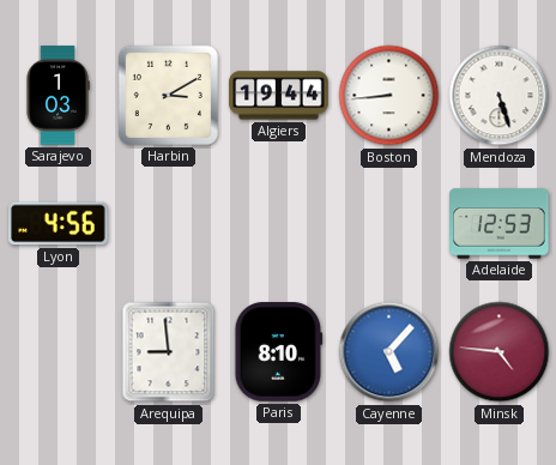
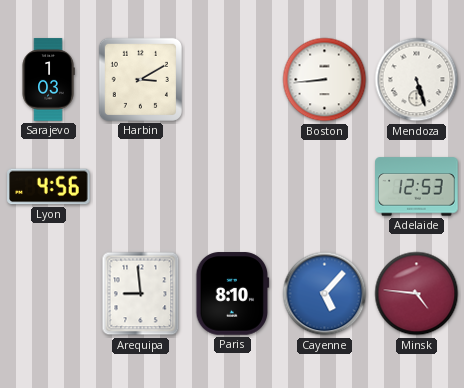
Algiers: 19:44 -> none
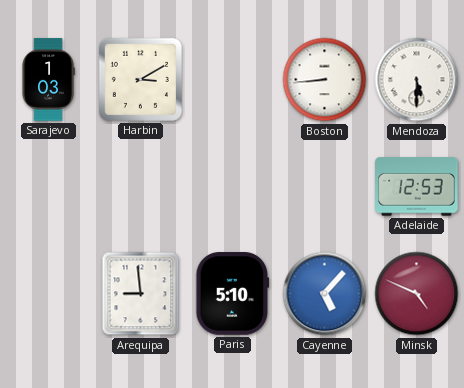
Mendoza: 5:27 -> 5:30
Lyon: 4:56 -> none
Paris: 8:10 -> 5:10
Minsk: 4:46 -> 4:49
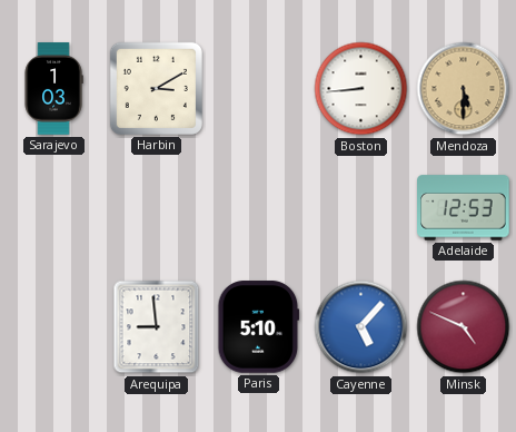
Mendoza dial: white -> champagne
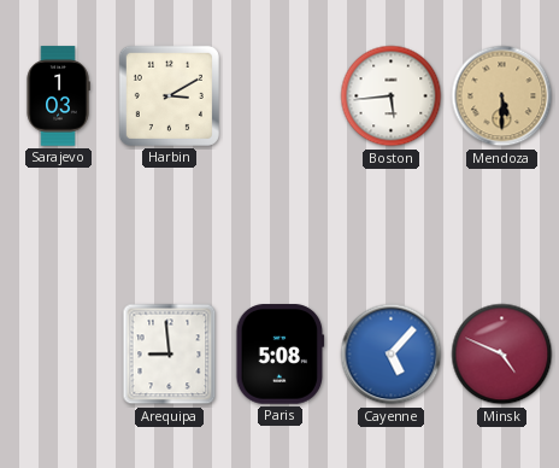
Boston: 8:44 -> 5:44
Adelaide: 12:53 -> none
Paris: 5:10 -> 5:08
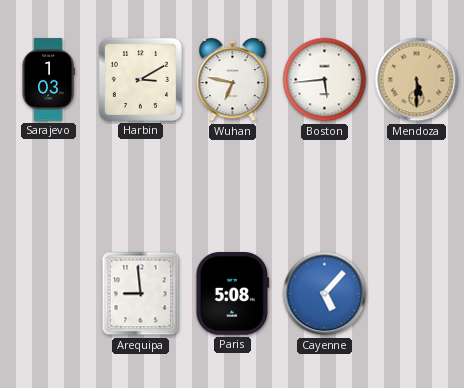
Wuhan: none -> 6:47
Minsk: 4:49 -> none
